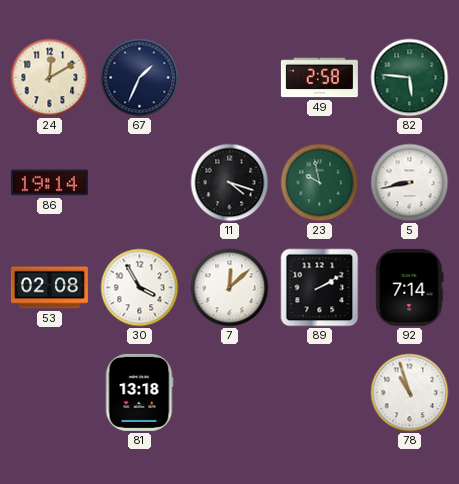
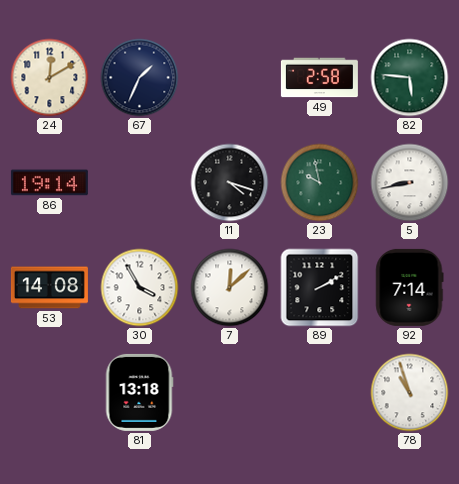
53: 02:08 -> 14:08
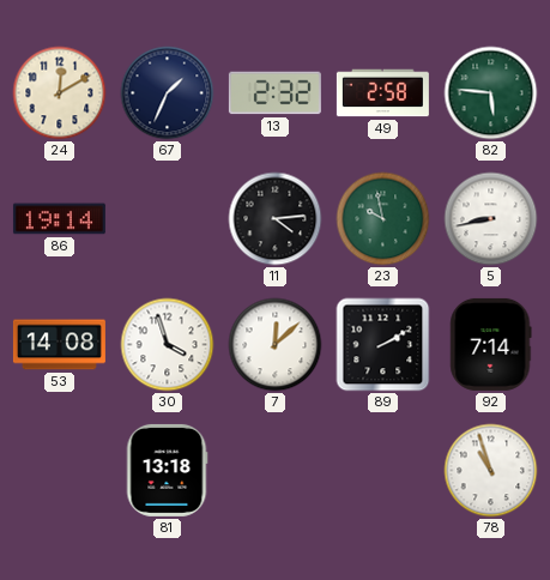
13: none -> 2:32
11: 4:18 -> 4:14
30: 3:55 -> 3:57
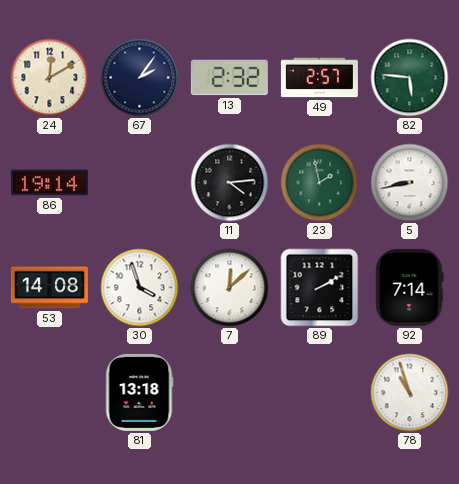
67: 1:34 -> 2:06
49: 2:58 -> 2:57
23: 9:58 -> 1:58
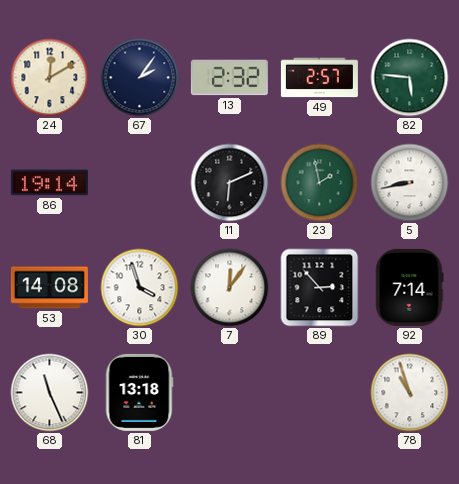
11: 4:14 -> 6:11
7: 12:08 -> 12:06
89: 2:10 -> 2:53
68: none -> 11:26
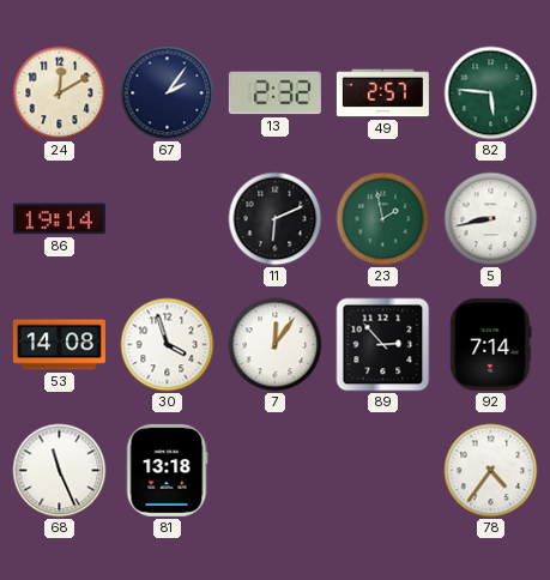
78: 10:57 -> 4:36
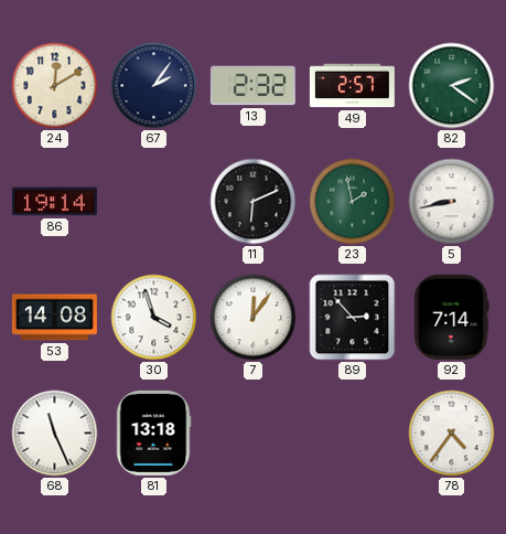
82: 5:46 -> 2:21
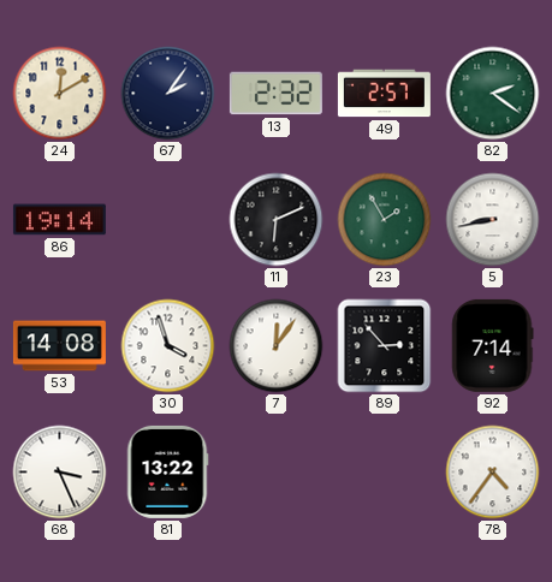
23: 1:58 -> 1:55
68: 11:26 -> 3:26
81: 13:18 -> 13:22
